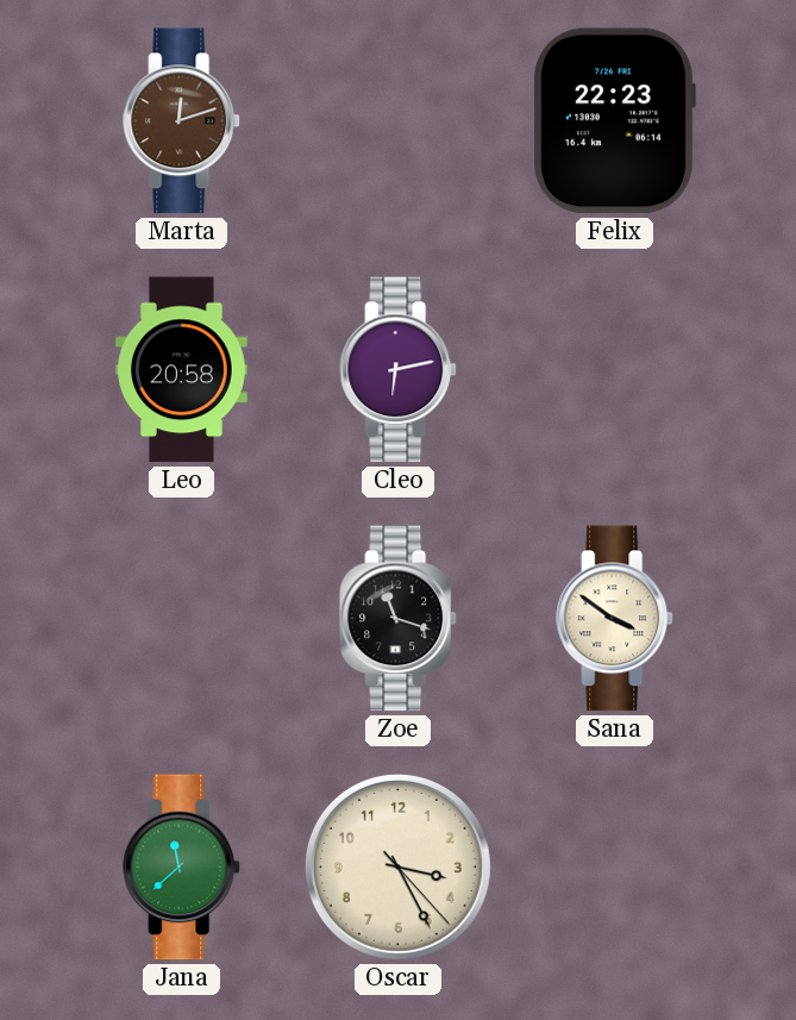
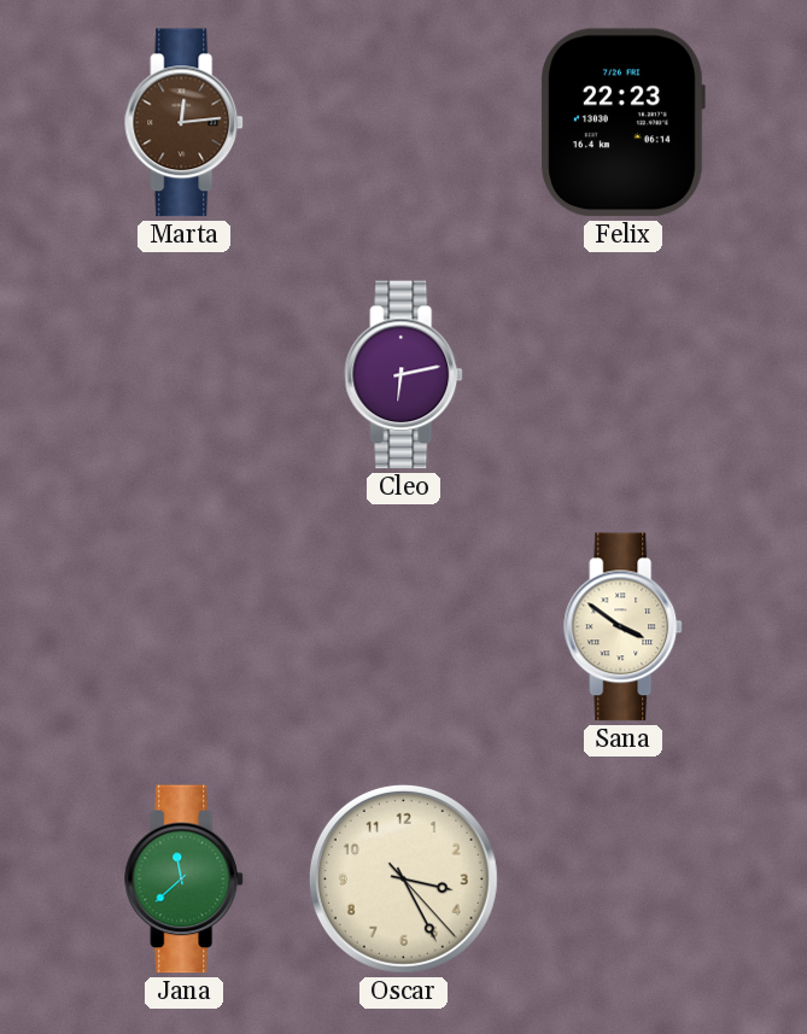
Marta: 12:12 -> 12:14
Leo: 20:58 -> none
Zoe: 11:18 -> none
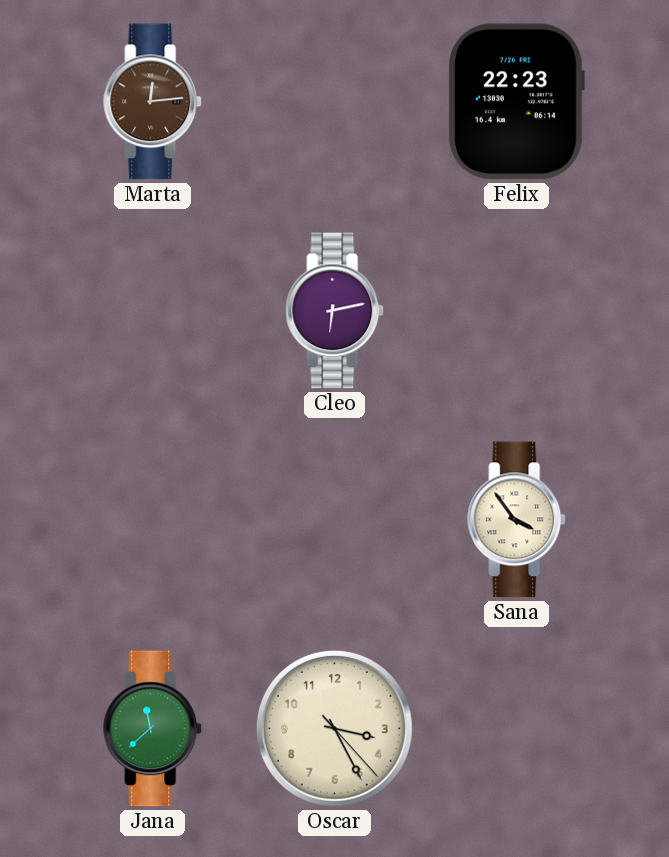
Sana: 3:51 -> 3:54
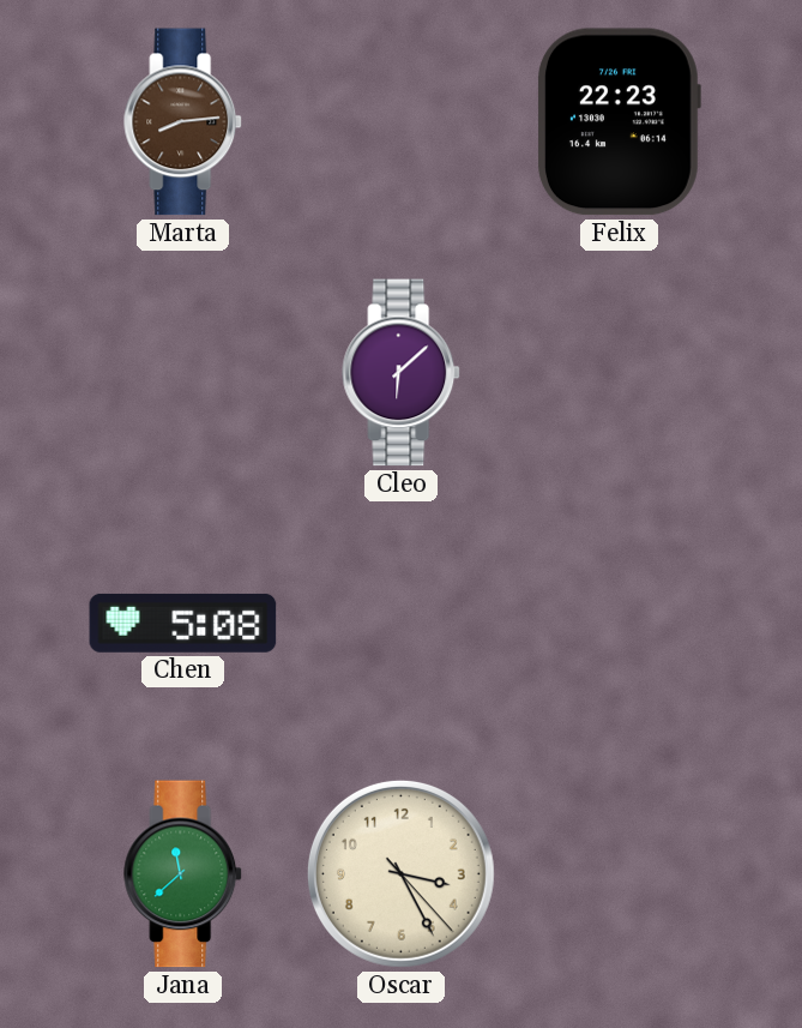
Marta: 12:14 -> 8:14
Cleo: 6:13 -> 6:08
Chen: none -> 5:08
Sana: 3:54 -> none
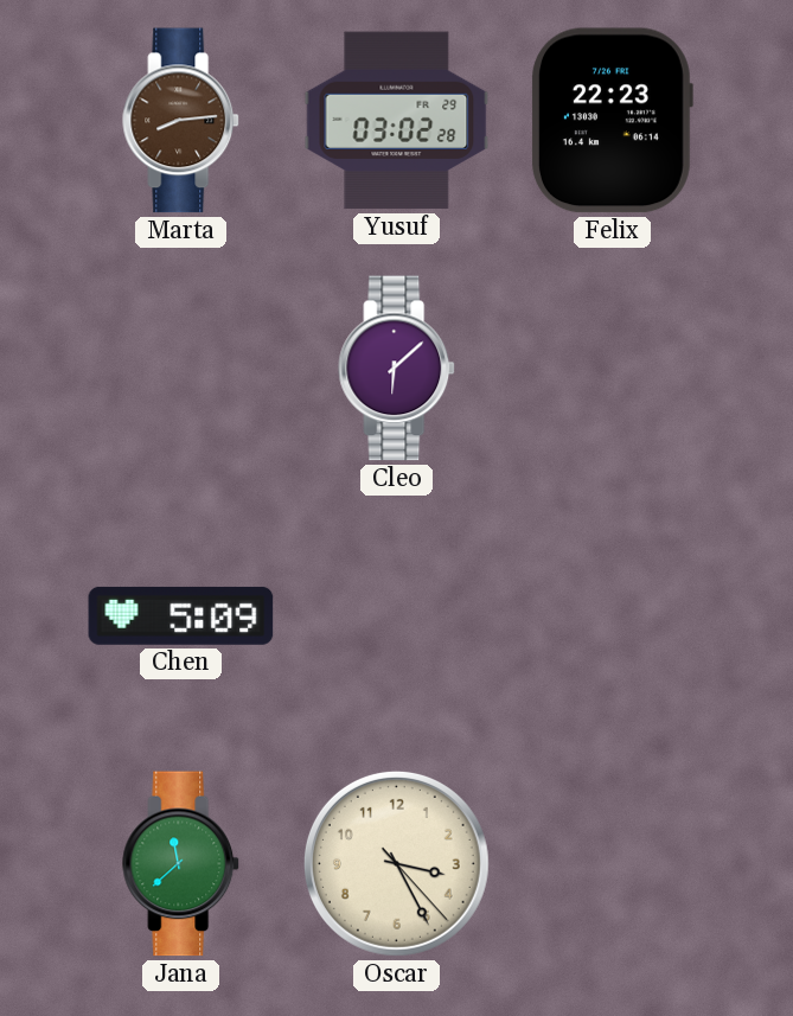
Yusuf: none -> 03:02
Chen: 5:08 -> 5:09
